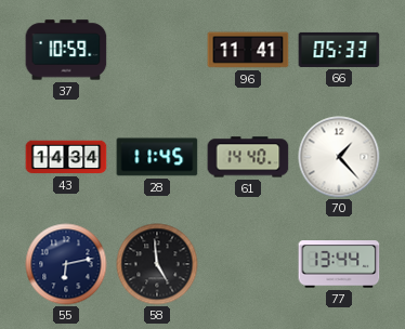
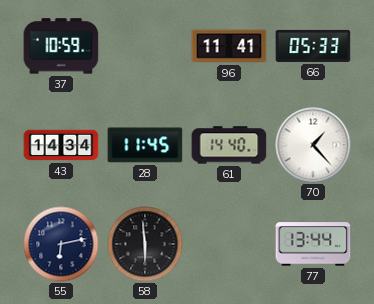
58: 4:59 -> 5:59
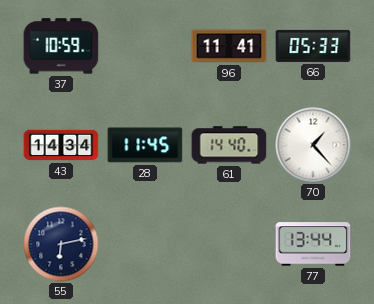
58: 5:59 -> none
